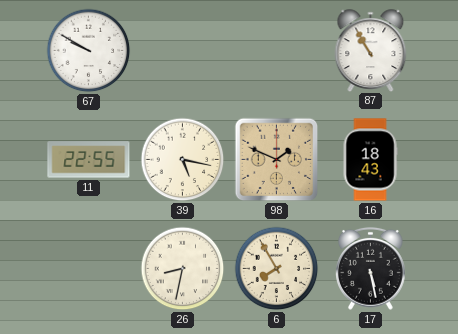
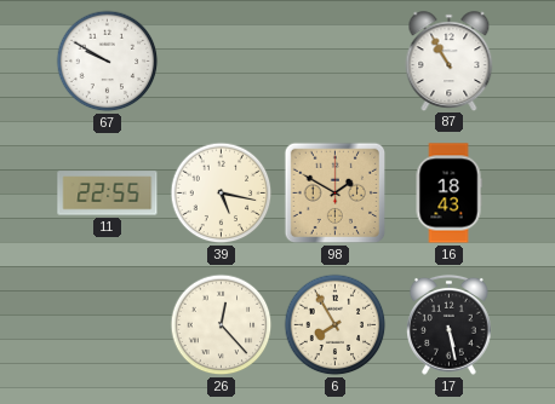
98: 1:49 -> 1:50
26: 8:32 -> 12:23
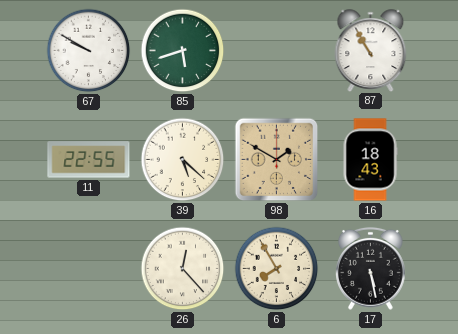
85: none -> 5:42
39: 5:17 -> 5:22
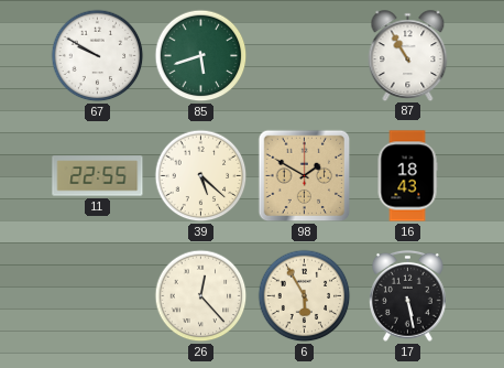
6: 7:55 -> 5:55
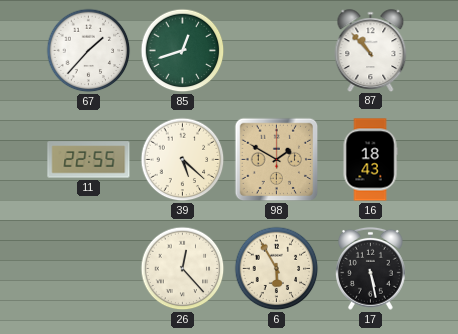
67: 9:50 -> 1:37
85: 5:42 -> 12:42
87: 10:55 -> 10:53
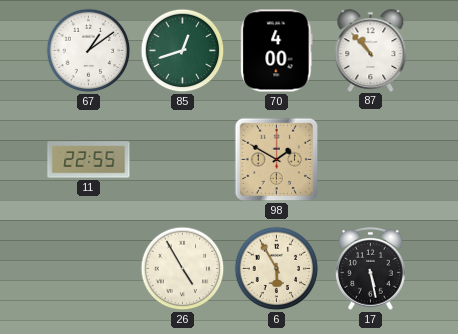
67: 1:37 -> 1:09
70: none -> 4:00
39: 5:22 -> none
16: 18:43 -> none
26: 12:23 -> 4:55
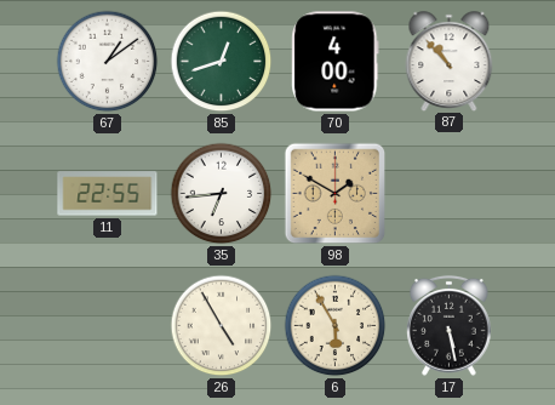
35: none -> 6:44
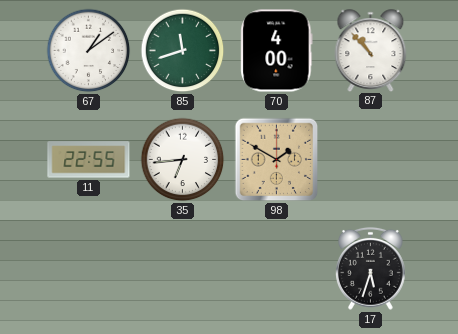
85: 12:42 -> 11:42
26: 4:55 -> none
6: 5:55 -> none
17: 5:28 -> 5:33
